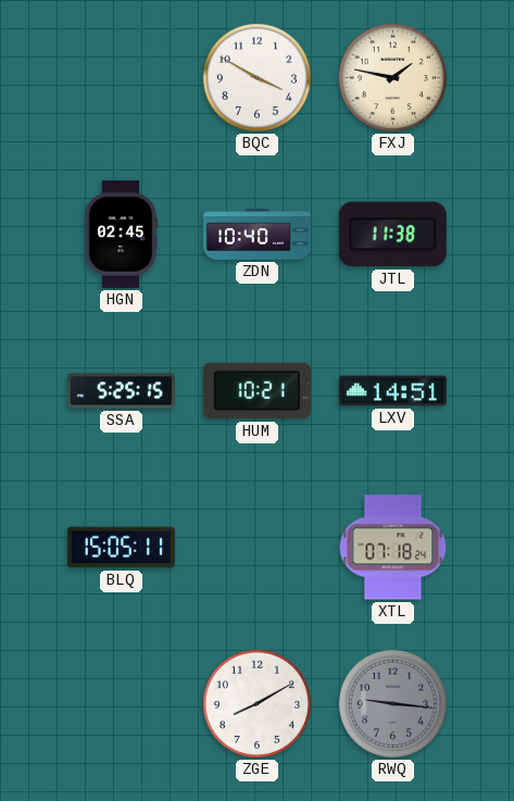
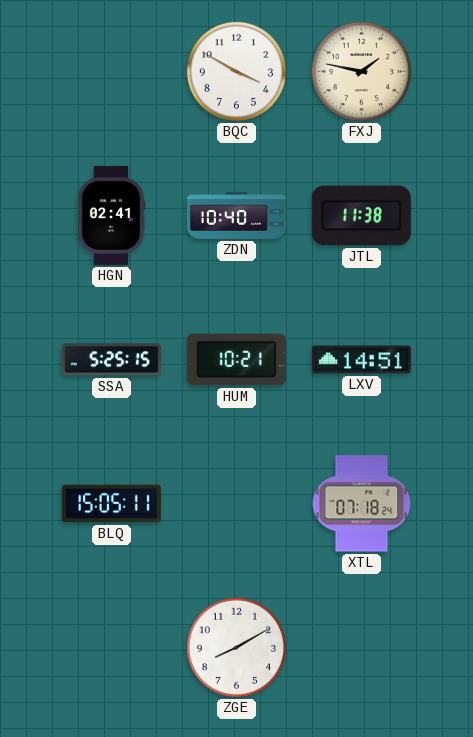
HGN: 02:45 -> 02:41
RWQ: 9:16 -> none
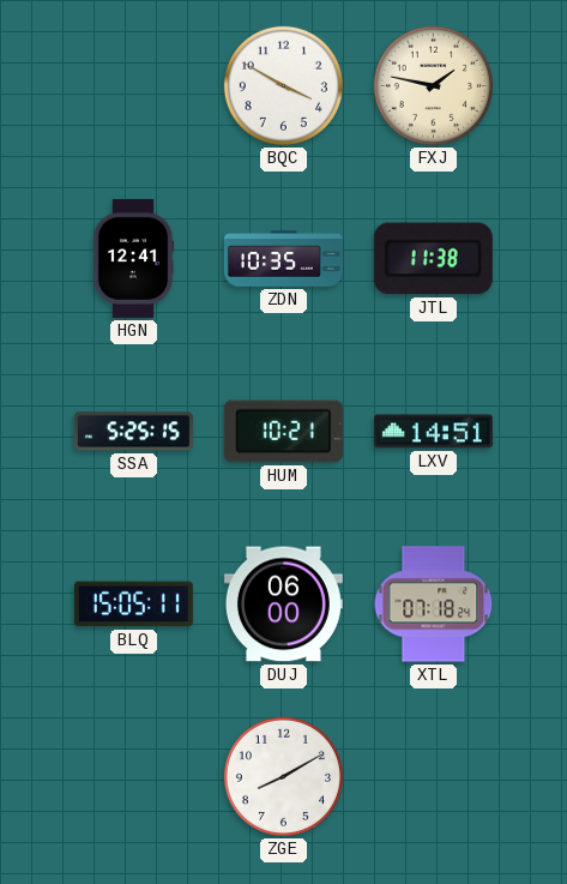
HGN: 02:41 -> 12:41
ZDN: 10:40 -> 10:35
DUJ: none -> 06:00
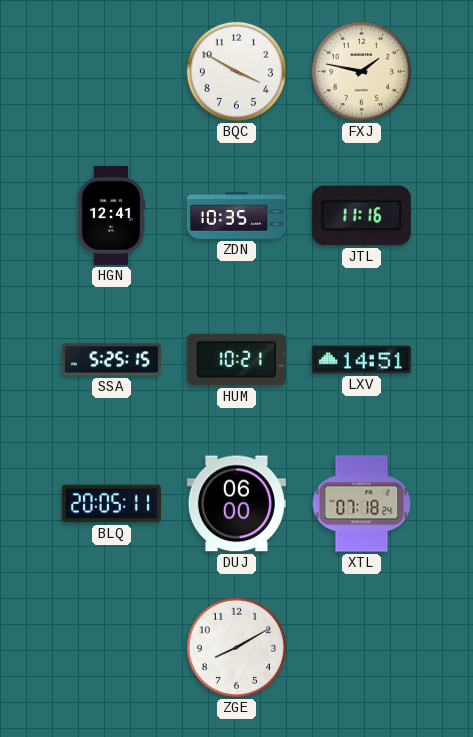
JTL: 11:38 -> 11:16
BLQ: 15:05 -> 20:05
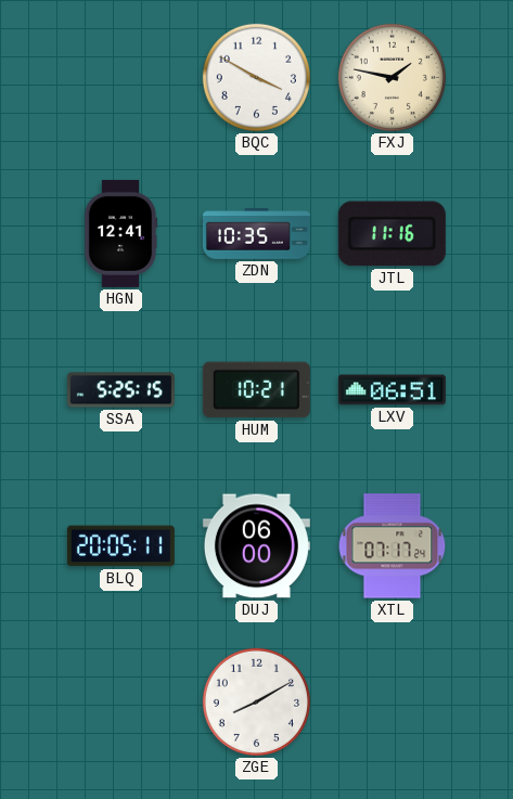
LXV: 14:51 -> 06:51
XTL: 07:18 -> 07:17
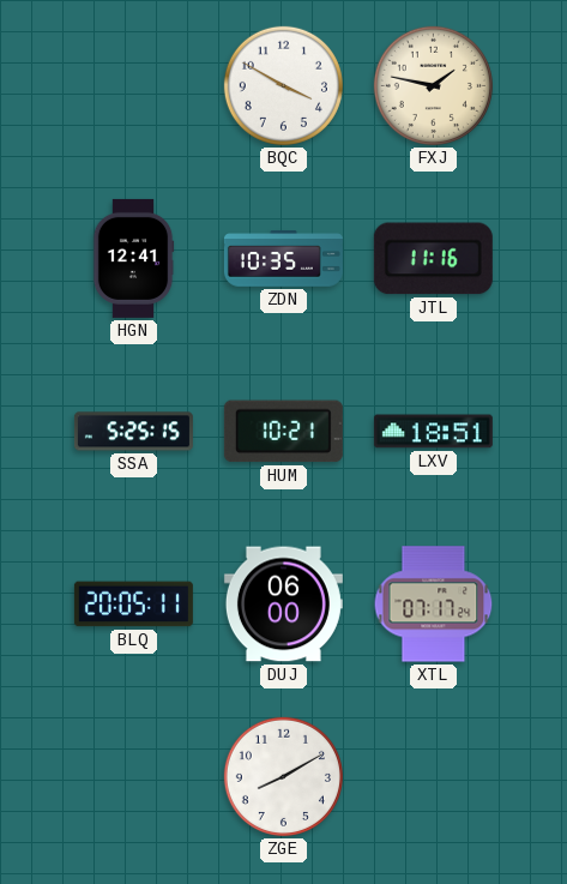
LXV: 06:51 -> 18:51
